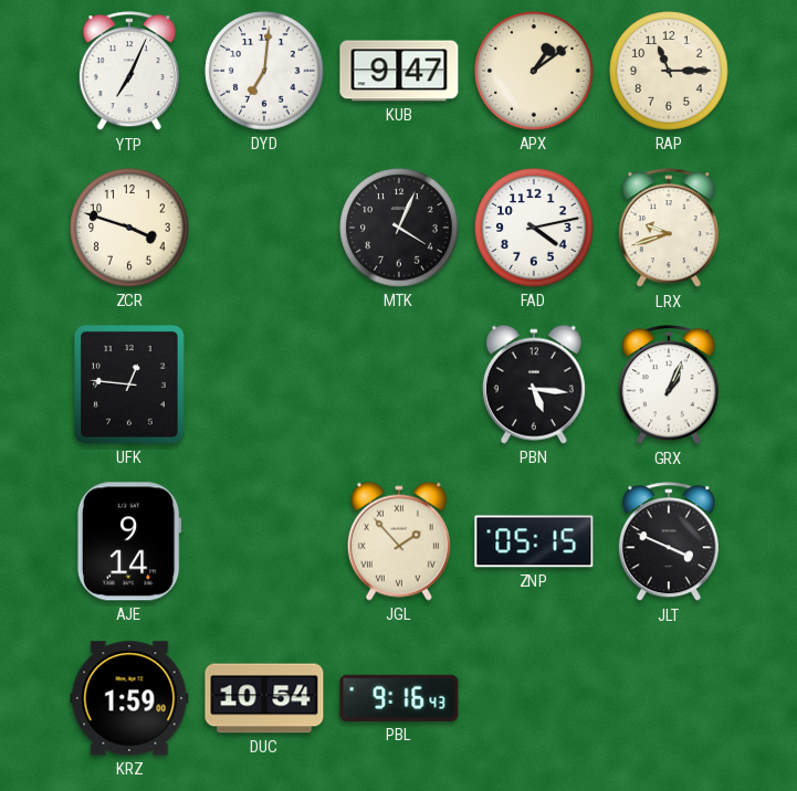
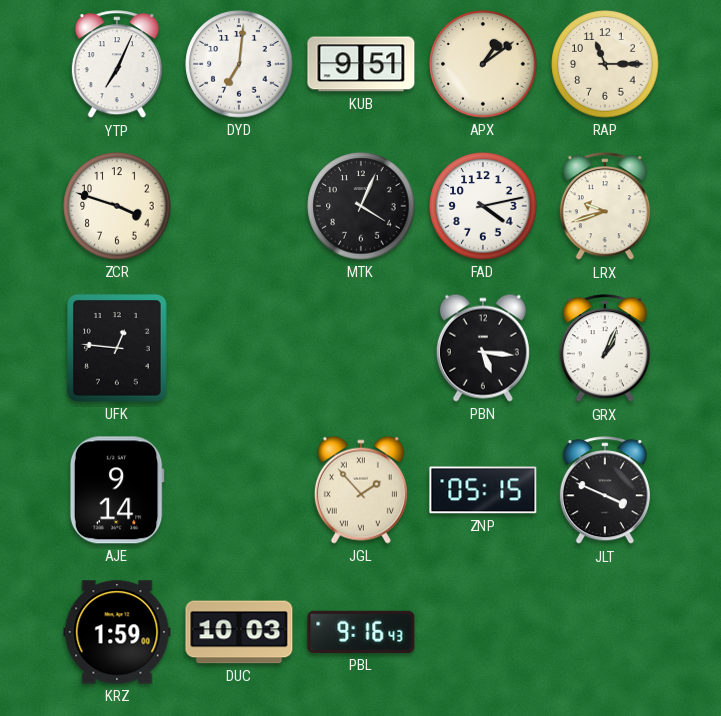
KUB: 9:47 -> 9:51
DUC: 10:54 -> 10:03
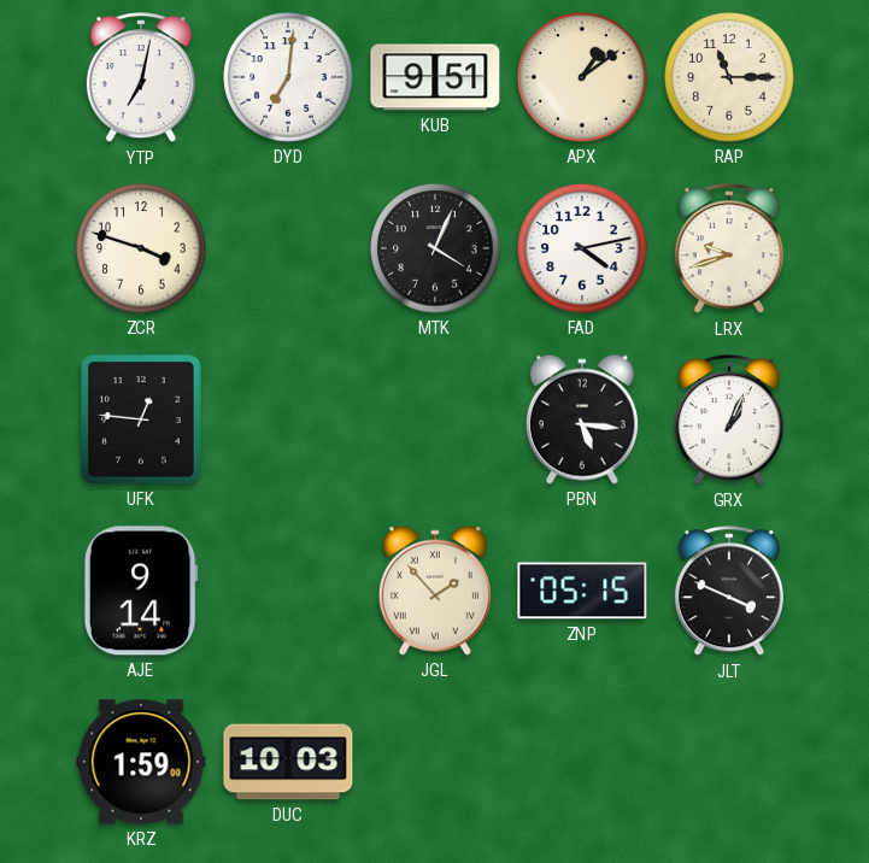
YTP: 7:04 -> 7:02
PBL: 9:16 -> none
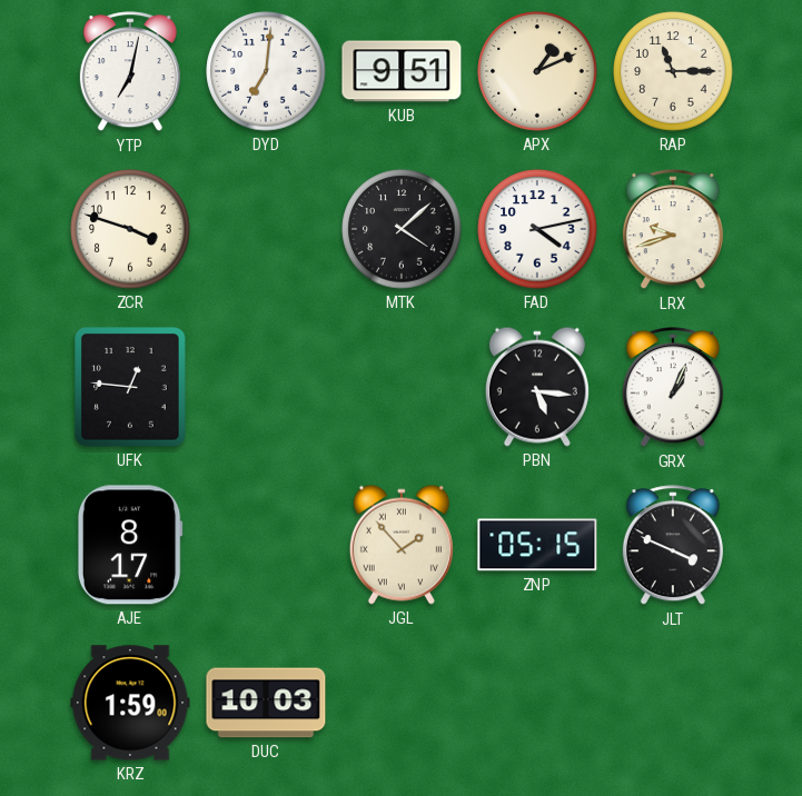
APX: 1:09 -> 1:11
MTK: 4:04 -> 4:08
AJE: 9:14 -> 8:17
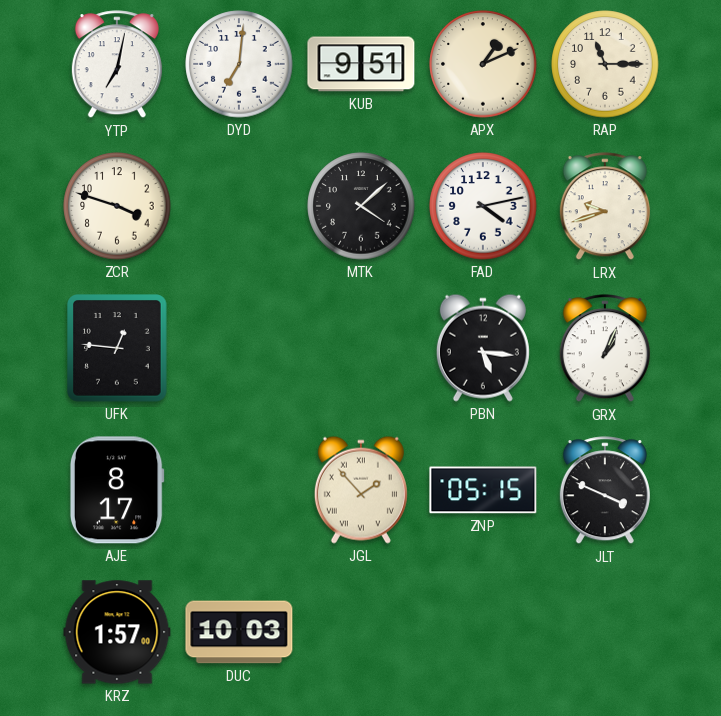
KRZ: 1:59 -> 1:57
